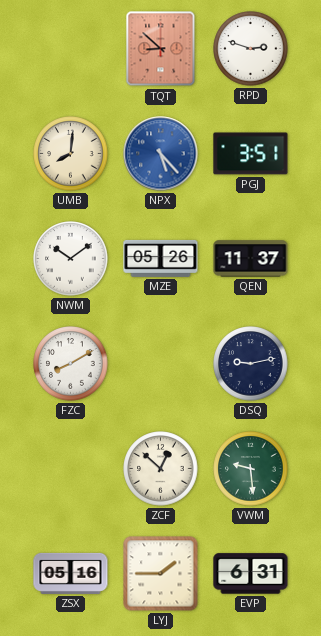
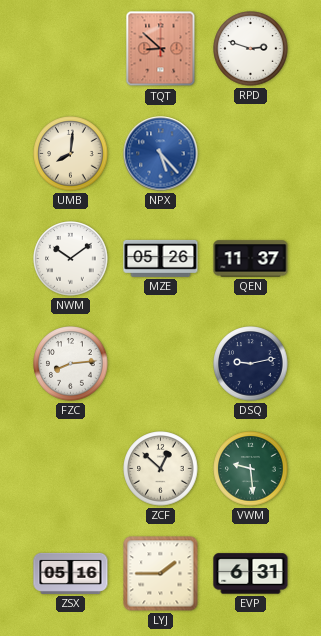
PGJ: 3:51 -> none
FZC: 8:10 -> 8:14
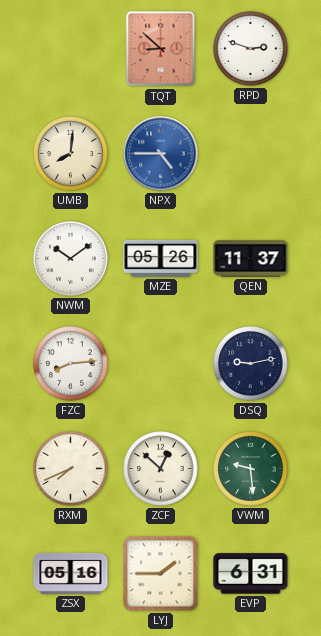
NPX: 5:23 -> 4:45
RXM: none -> 7:41
